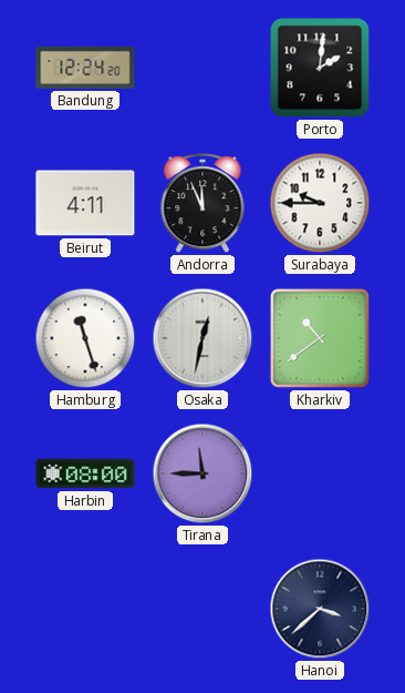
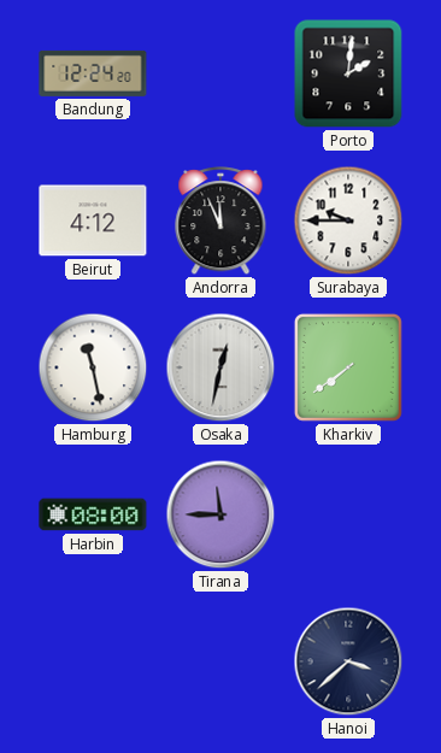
Beirut: 4:11 -> 4:12
Hamburg: 11:27 -> 11:28
Kharkiv: 10:39 -> 7:39
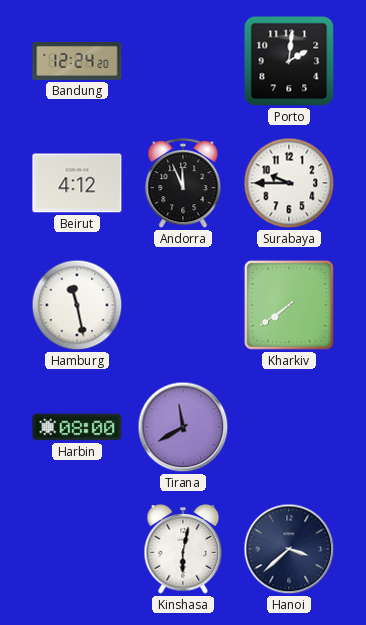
Osaka: 12:32 -> none
Tirana: 11:45 -> 11:40
Kinshasa: none -> 6:02
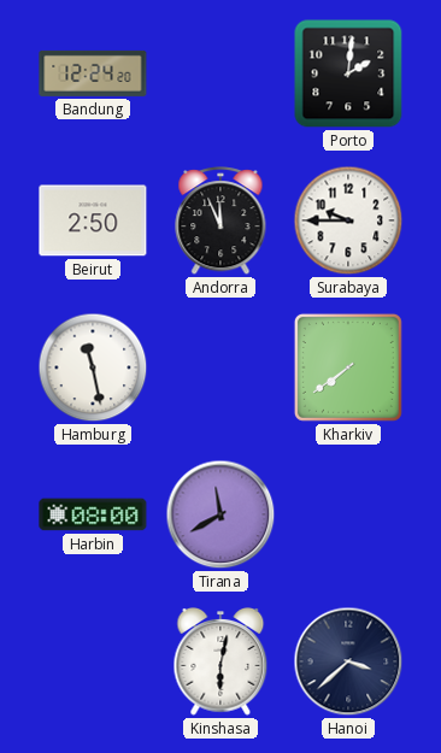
Beirut: 4:12 -> 2:50
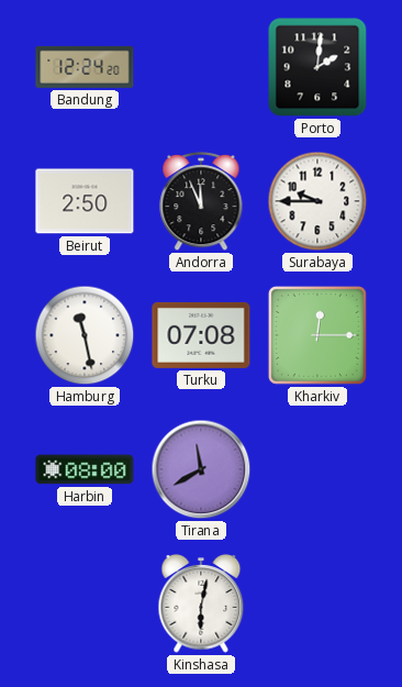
Turku: none -> 07:08
Kharkiv: 7:39 -> 12:15
Hanoi: 3:38 -> none
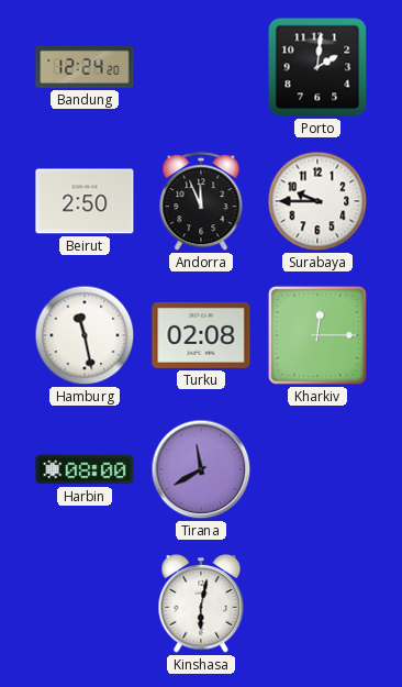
Turku: 07:08 -> 02:08
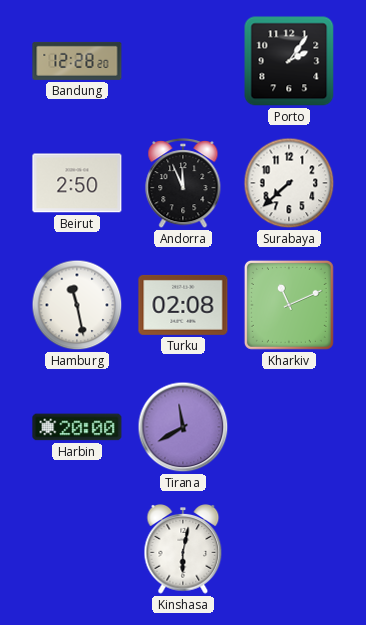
Bandung: 12:24 -> 12:28
Porto: 2:01 -> 2:06
Surabaya: 9:45 -> 7:38
Kharkiv: 12:15 -> 11:11
Harbin: 08:00 -> 20:00
